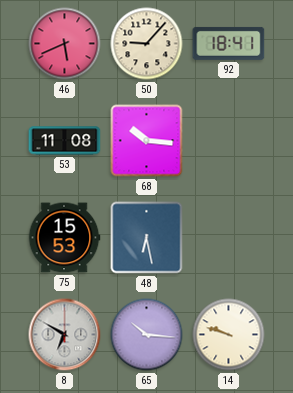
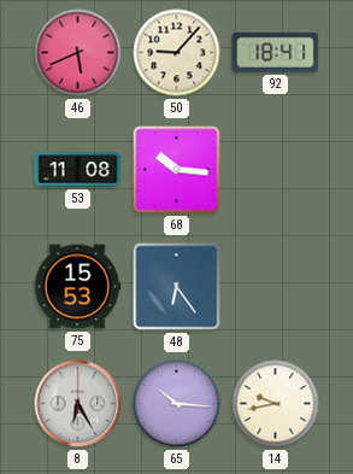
48: 6:28 -> 6:24
8: 6:50 -> 6:25
14: 9:48 -> 9:43
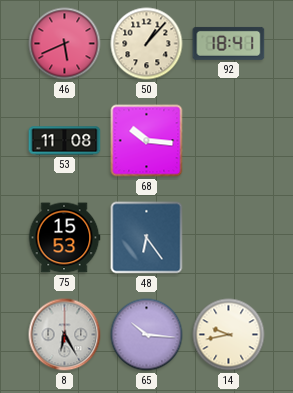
50: 9:07 -> 1:07
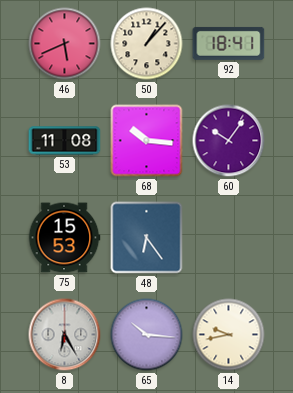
60: none -> 10:06
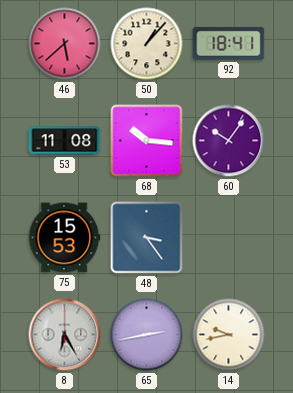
46: 5:41 -> 5:38
48: 6:24 -> 3:24
65: 10:16 -> 2:43
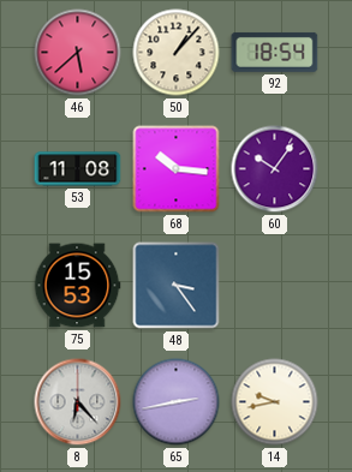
92: 18:41 -> 18:54
8: 6:25 -> 6:23
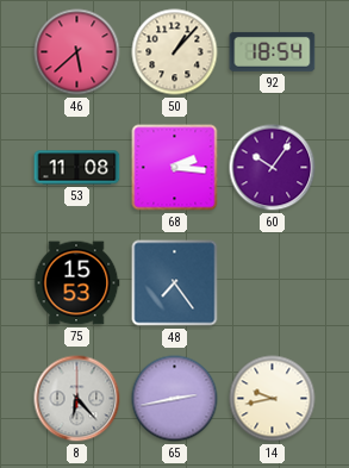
68: 10:16 -> 2:16
48: 3:24 -> 7:24
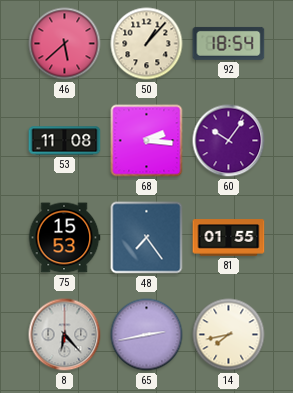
81: none -> 01:55
14: 9:43 -> 7:43
